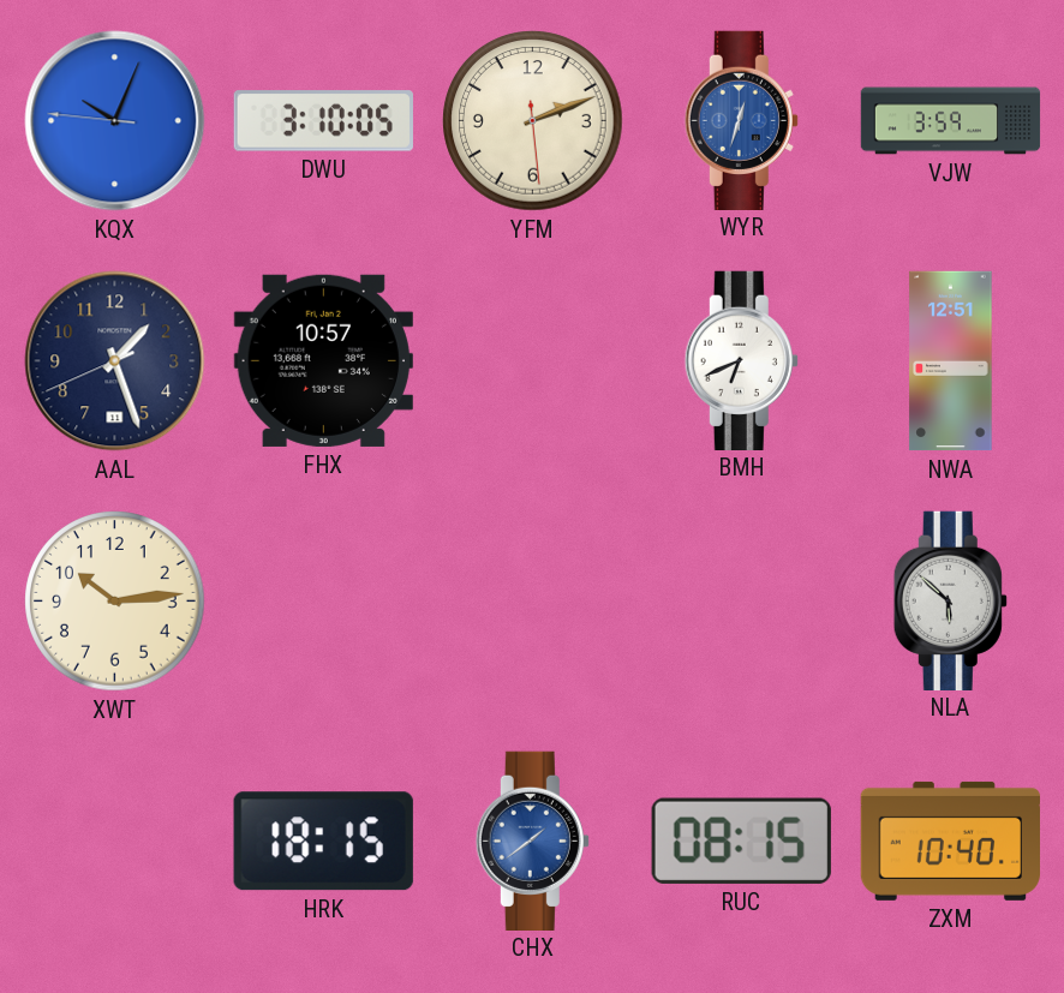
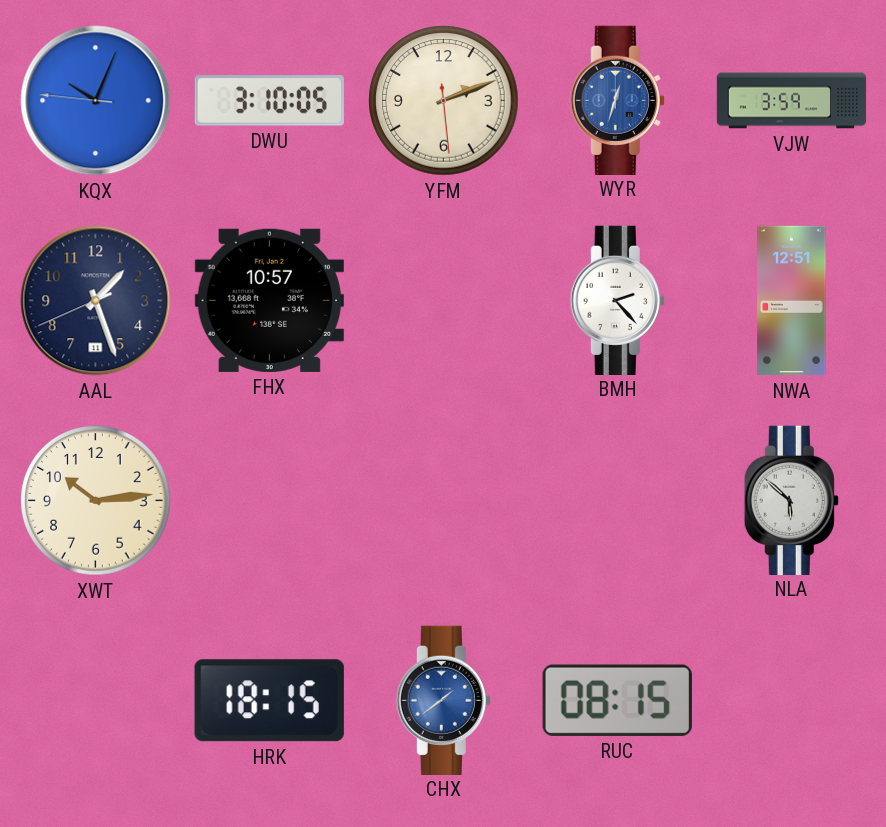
BMH: 6:41 -> 2:23
ZXM: 10:40 -> none
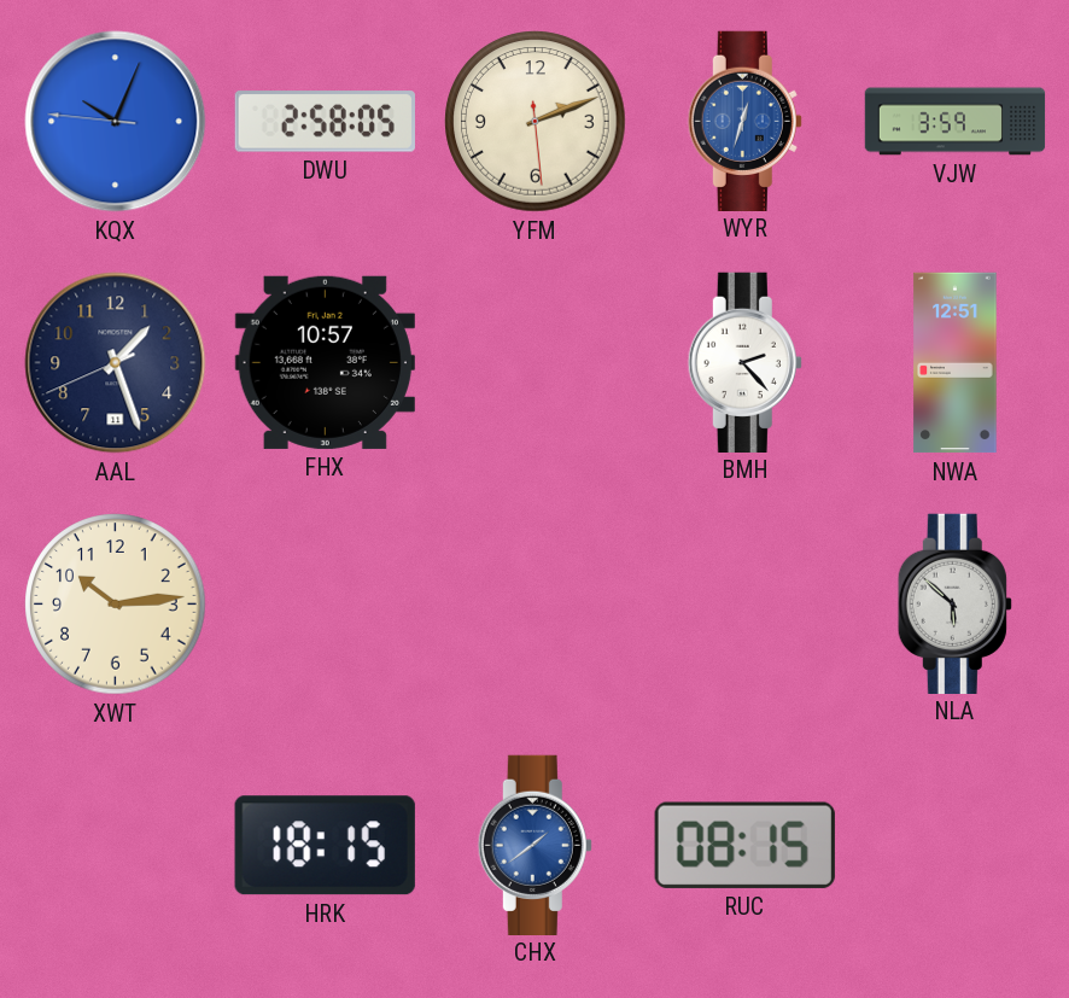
DWU: 3:10 -> 2:58
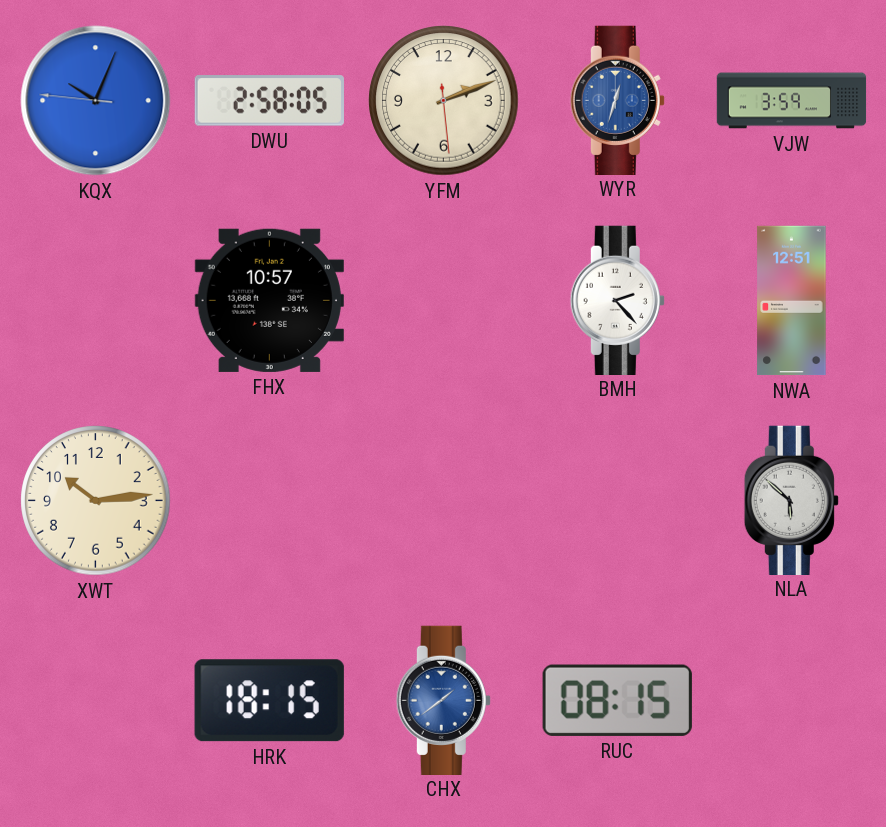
AAL: 1:26 -> none
